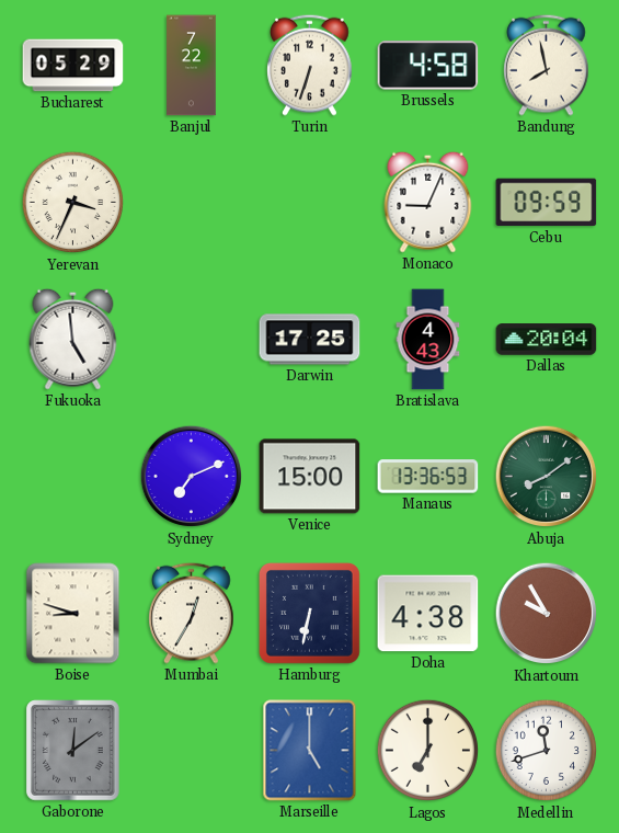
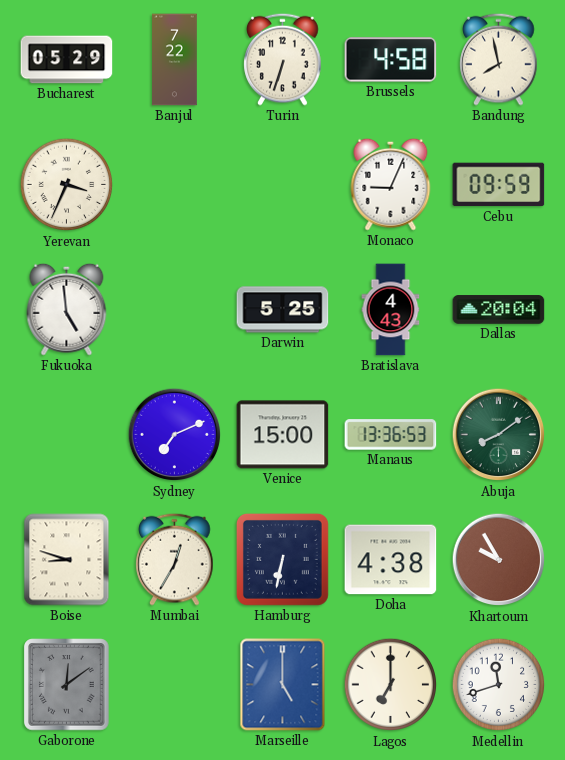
Darwin: 17:25 -> 5:25
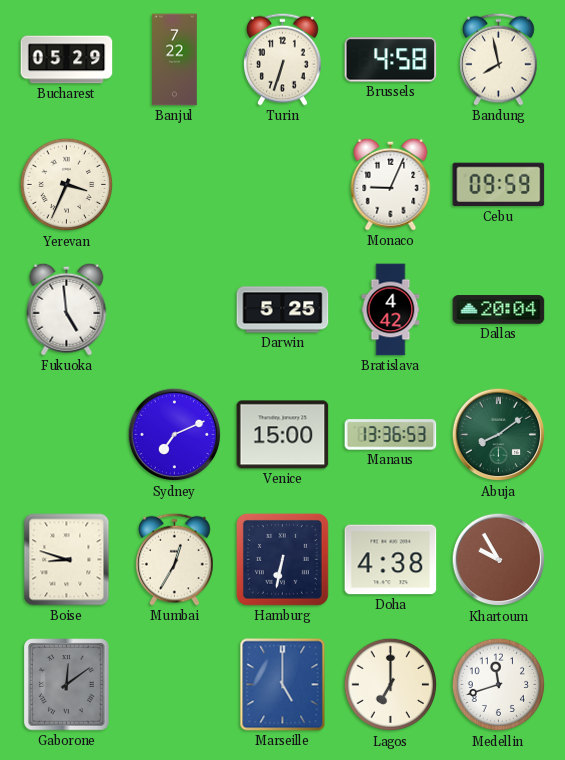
Bratislava: 4:43 -> 4:42
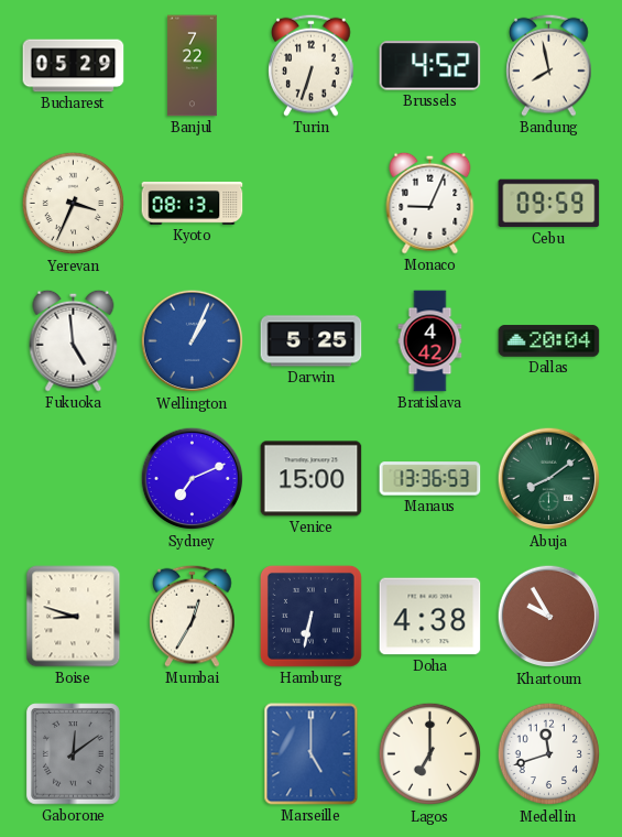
Brussels: 4:58 -> 4:52
Kyoto: none -> 08:13
Wellington: none -> 1:04
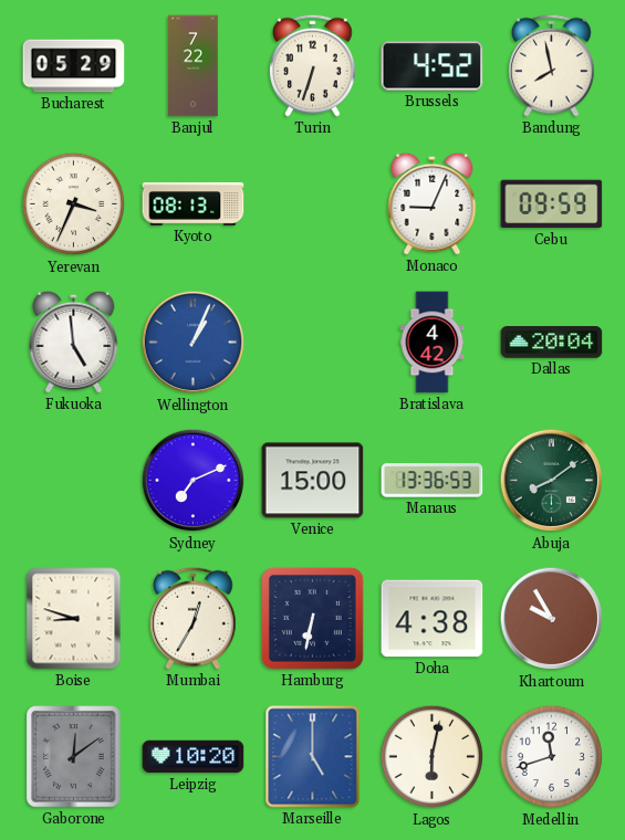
Darwin: 5:25 -> none
Leipzig: none -> 10:20
Lagos: 7:00 -> 6:02
